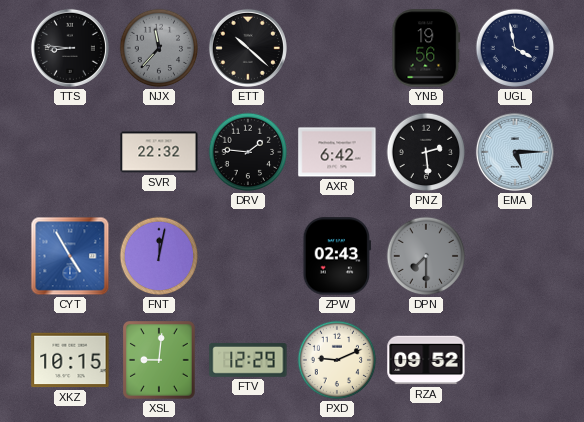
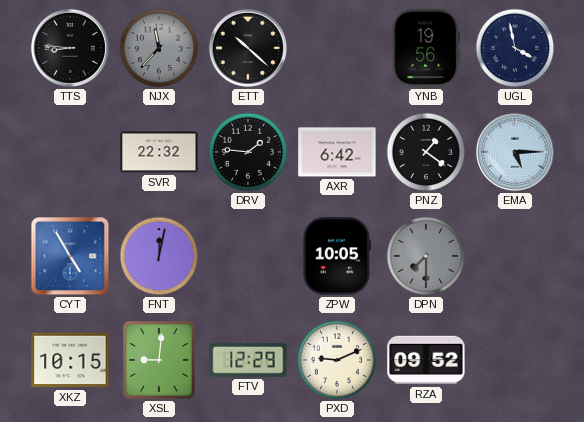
PNZ: 2:29 -> 1:21
ZPW: 02:43 -> 10:05
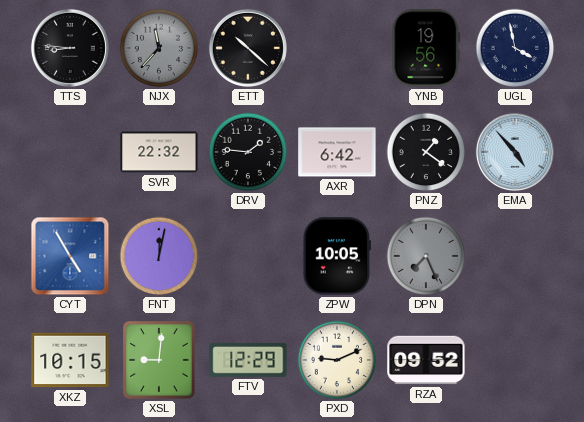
EMA: 5:15 -> 4:53
DPN: 7:30 -> 7:26
